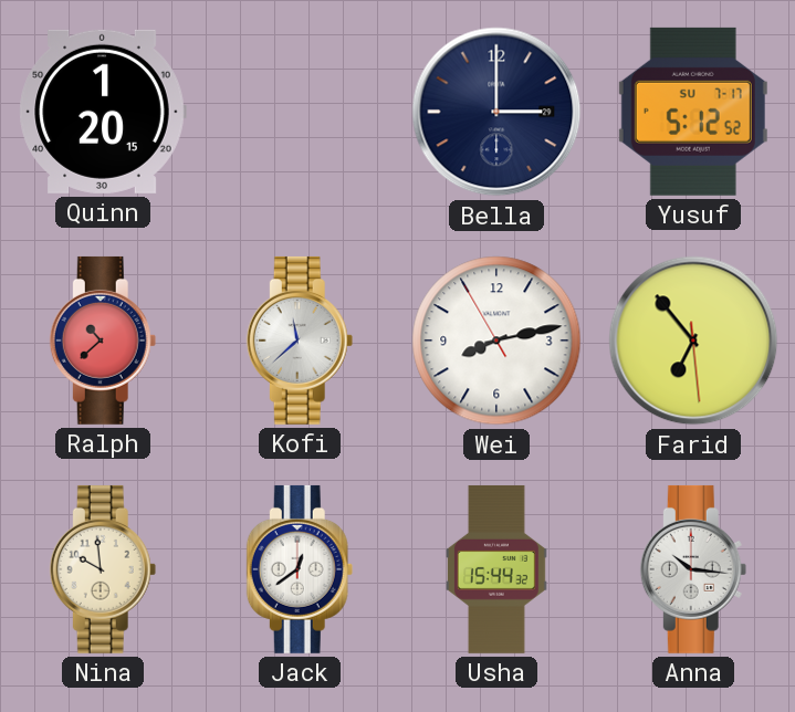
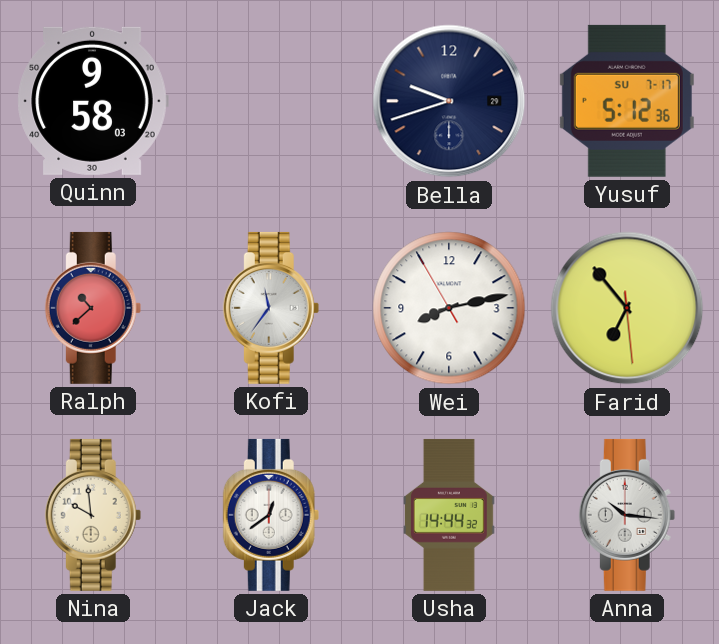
Quinn: 1:20 -> 9:58
Bella: 3:00 -> 9:42
Yusuf: 5:12:52 -> 5:12:36
Kofi: 11:38 -> 11:36
Usha: 15:44 -> 14:44
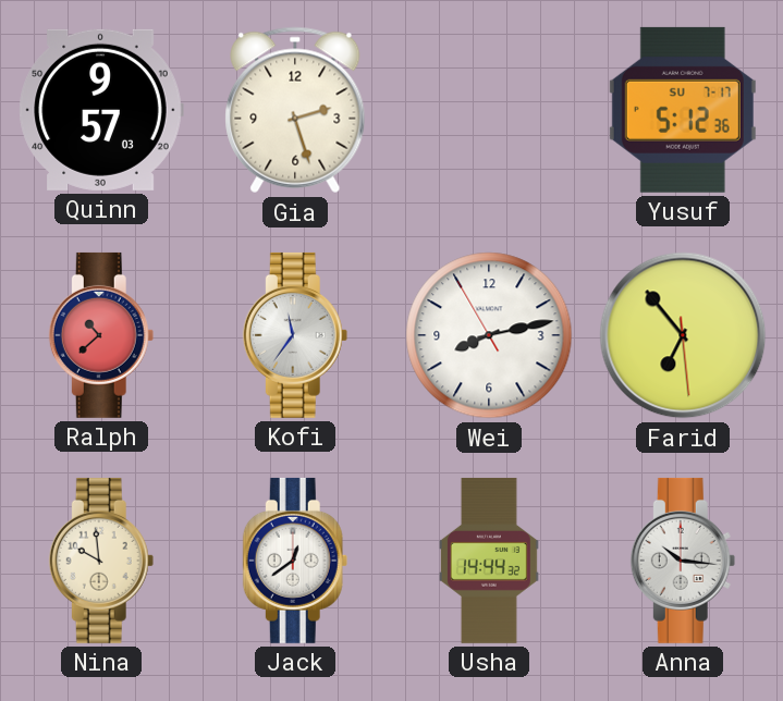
Quinn: 9:58 -> 9:57
Gia: none -> 2:27
Bella: 9:42 -> none
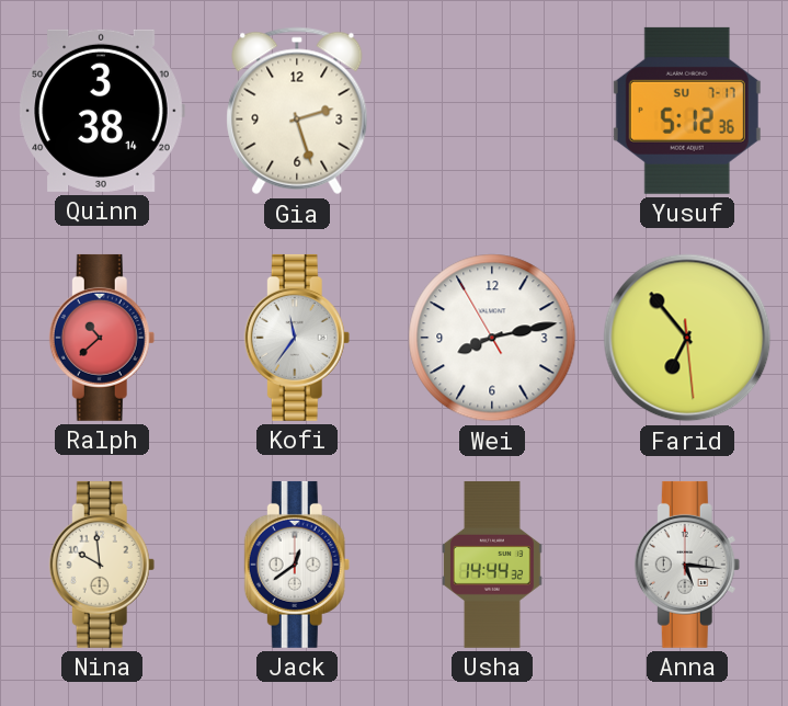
Quinn: 9:57 -> 3:38
Anna: 10:16 -> 5:16
